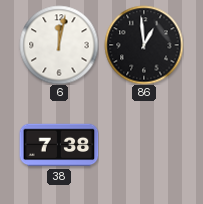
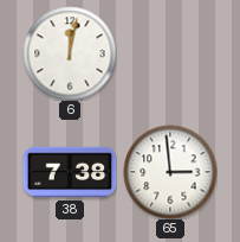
86: 12:59 -> none
65: none -> 2:59
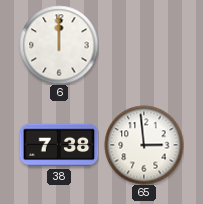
6: 12:02 -> 12:00
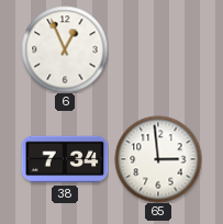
6: 12:00 -> 12:56
38: 7:38 -> 7:34
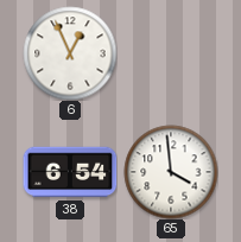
38: 7:34 -> 6:54
65: 2:59 -> 3:59
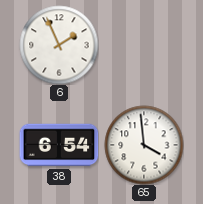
6: 12:56 -> 1:56
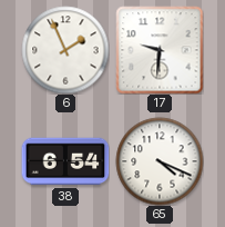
17: none -> 9:31
65: 3:59 -> 4:19
